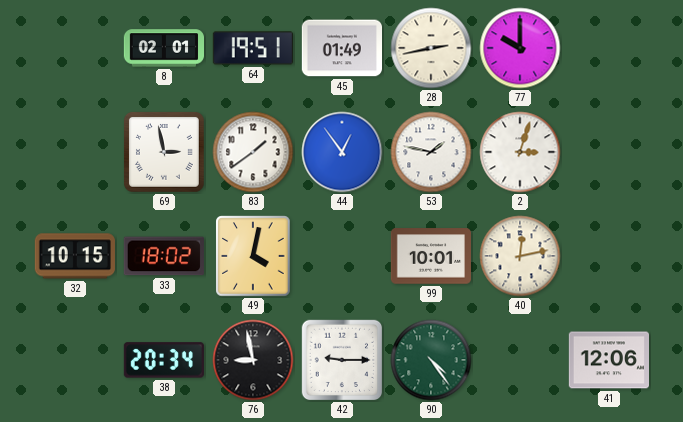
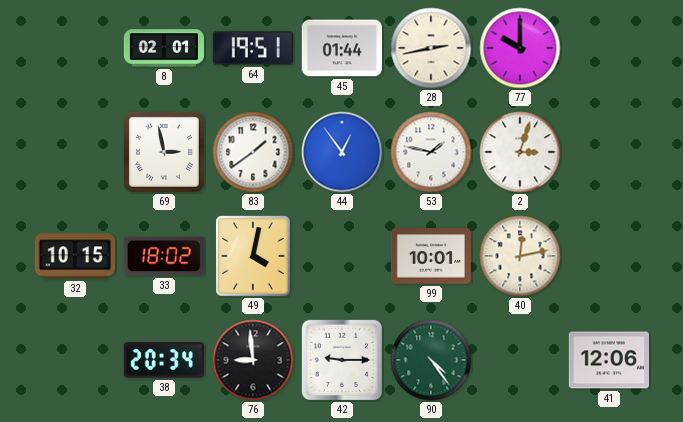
45: 01:49 -> 01:44
76: 8:58 -> 8:59
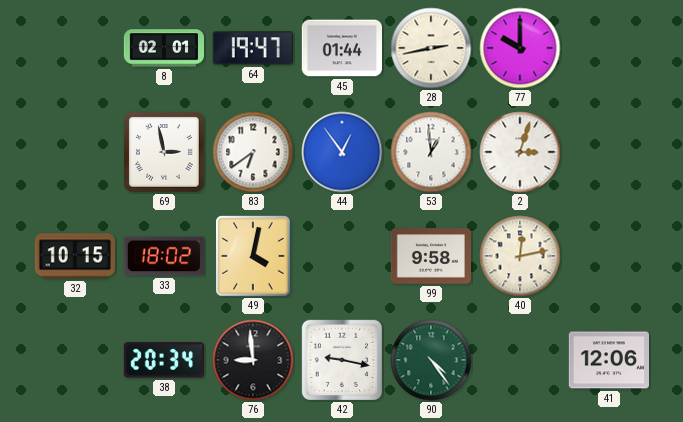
64: 19:51 -> 19:47
83: 1:39 -> 6:39
53: 1:47 -> 12:59
99: 10:01 -> 9:58
42: 9:15 -> 9:17
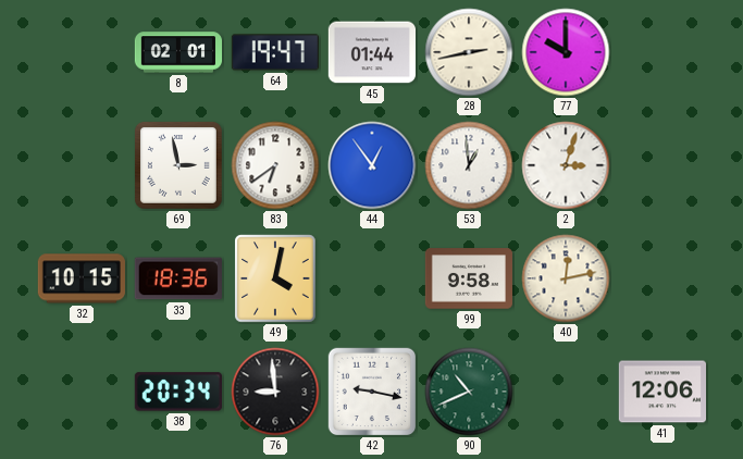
33: 18:02 -> 18:36
90: 4:24 -> 10:41
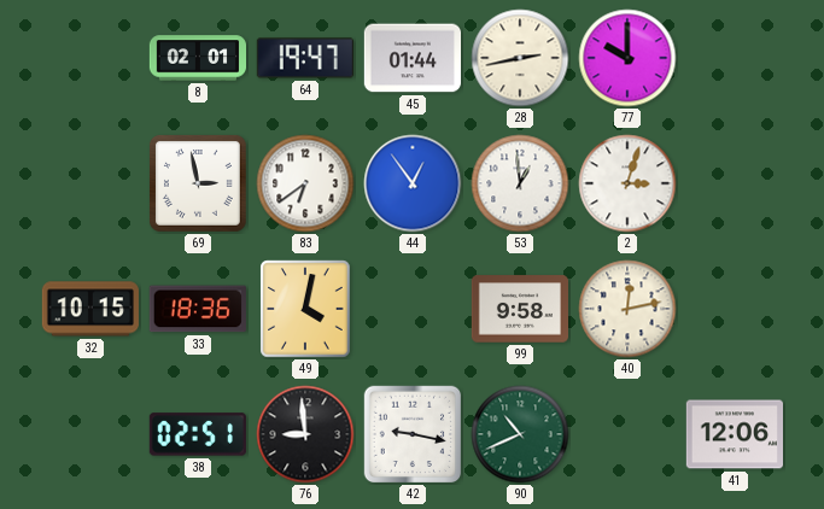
38: 20:34 -> 02:51
